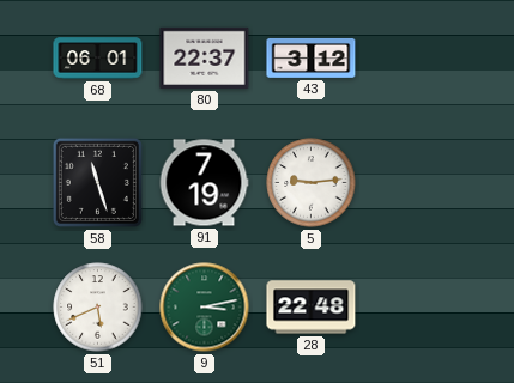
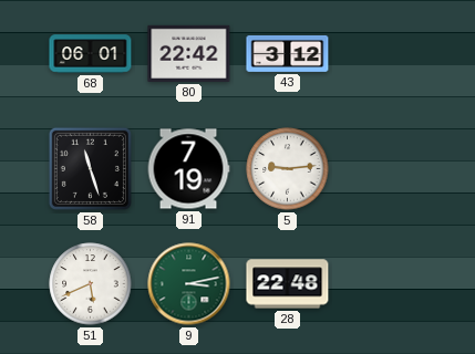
80: 22:37 -> 22:42
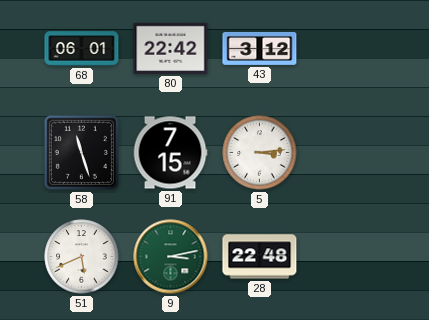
91: 7:19 -> 7:15
5: 9:14 -> 3:14
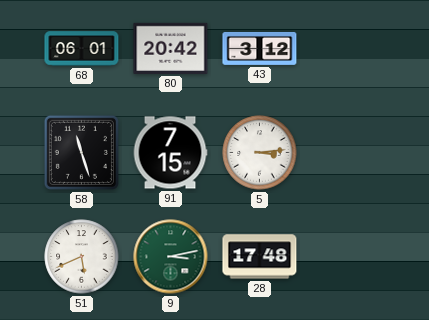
80: 22:42 -> 20:42
28: 22:48 -> 17:48
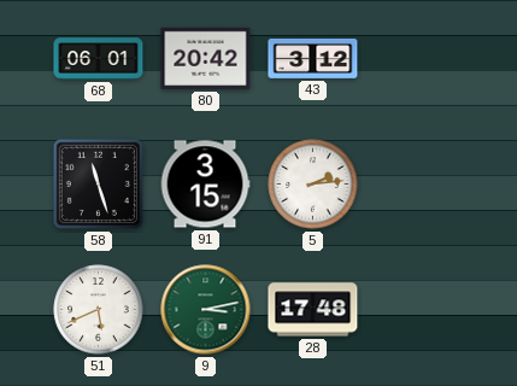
91: 7:15 -> 3:15
5: 3:14 -> 2:14
